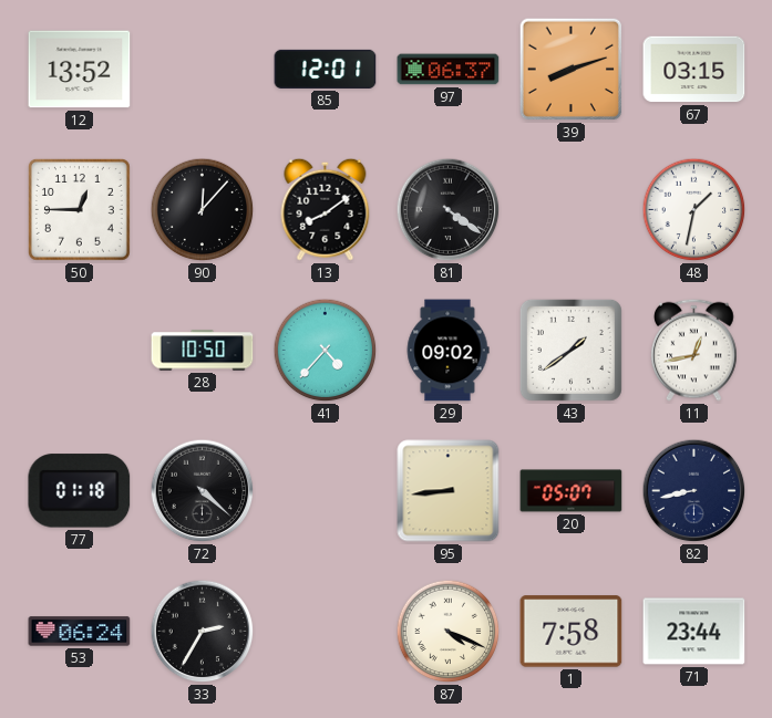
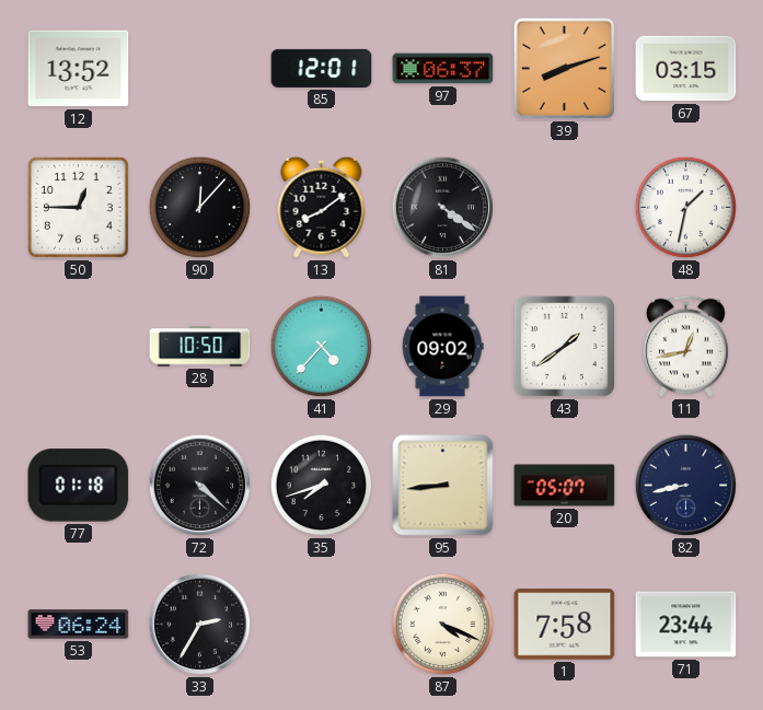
35: none -> 7:42
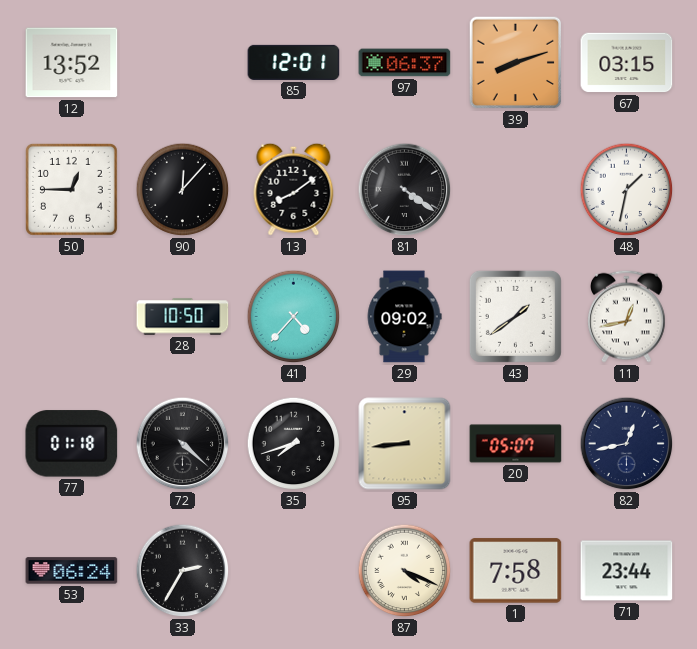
82: 8:43 -> 12:43
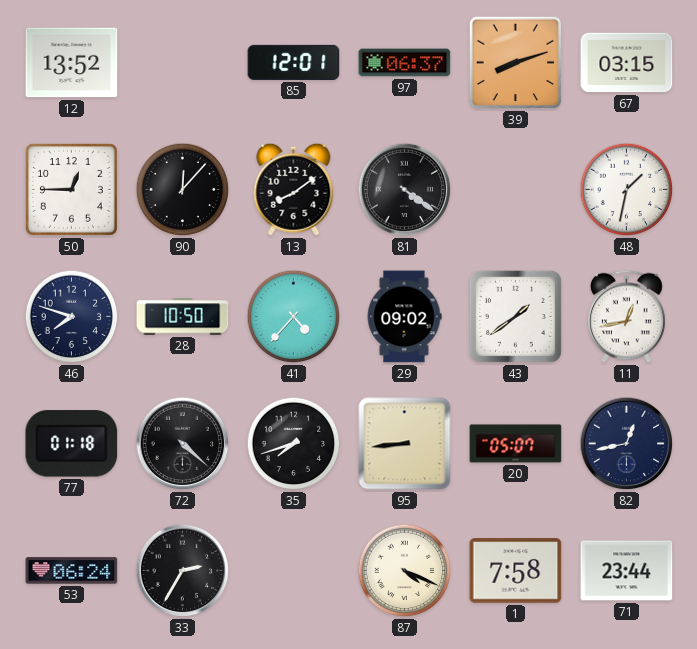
46: none -> 7:48
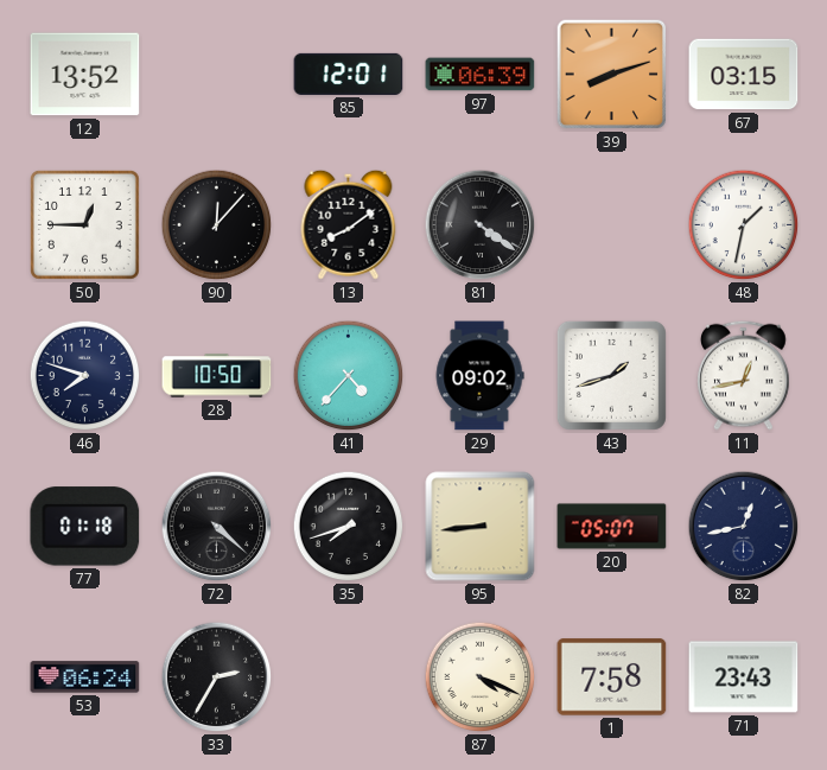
97: 06:37 -> 06:39
43: 1:39 -> 1:42
71: 23:44 -> 23:43
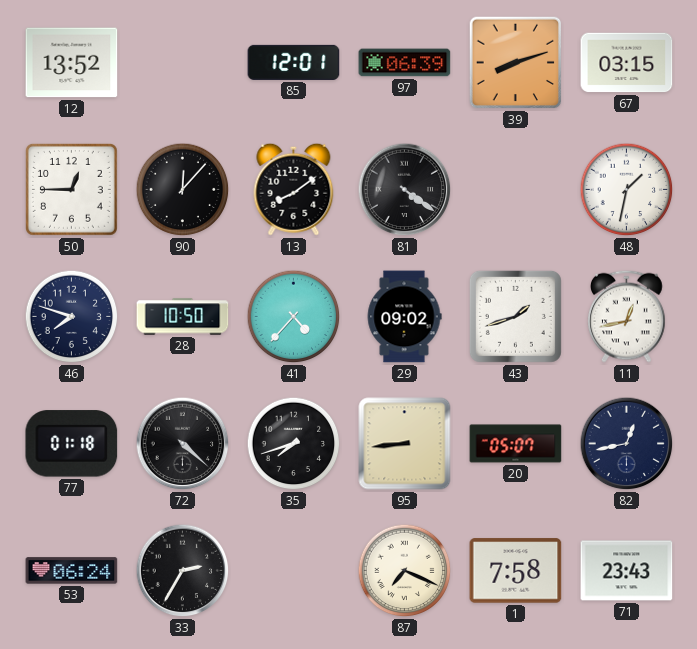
87: 4:19 -> 7:19
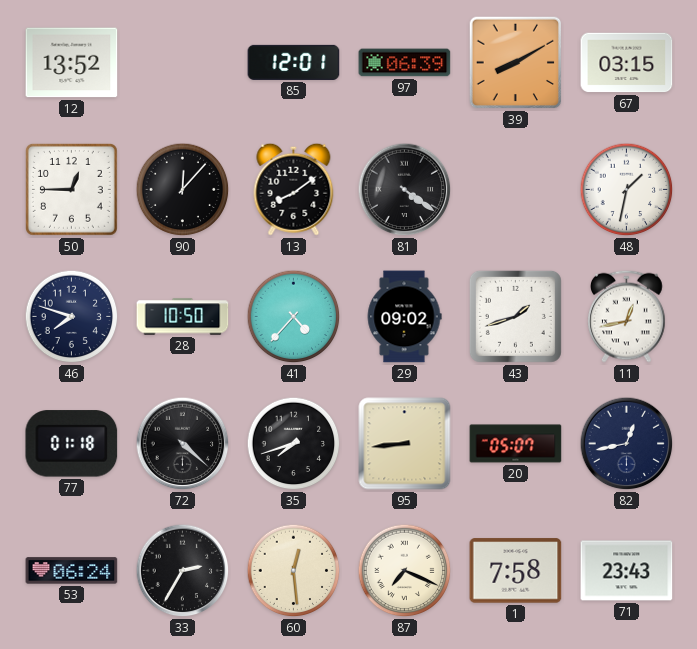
39: 8:12 -> 8:10
60: none -> 12:29
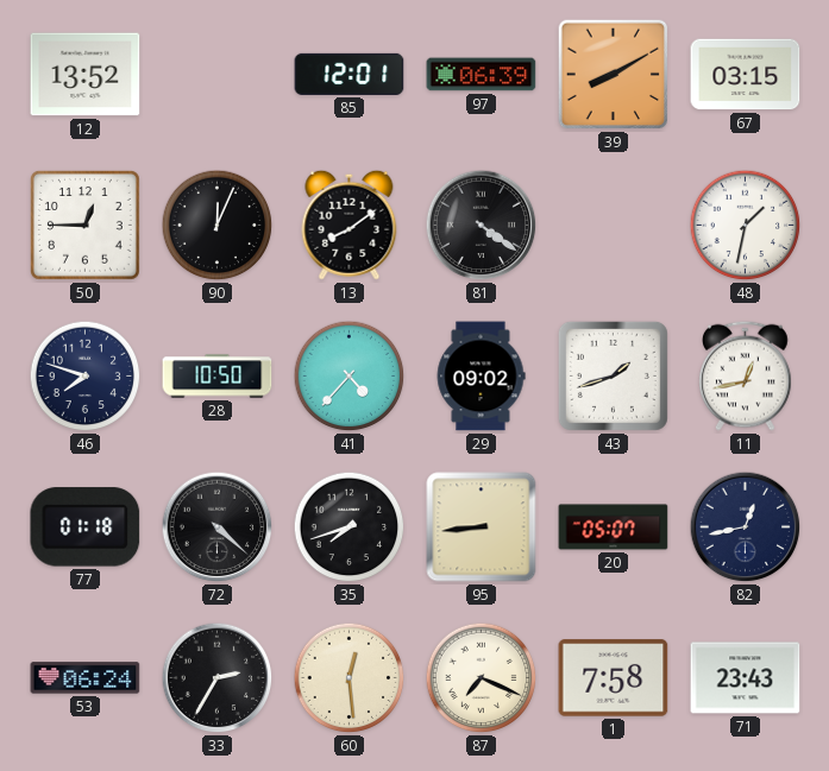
90: 12:07 -> 12:04
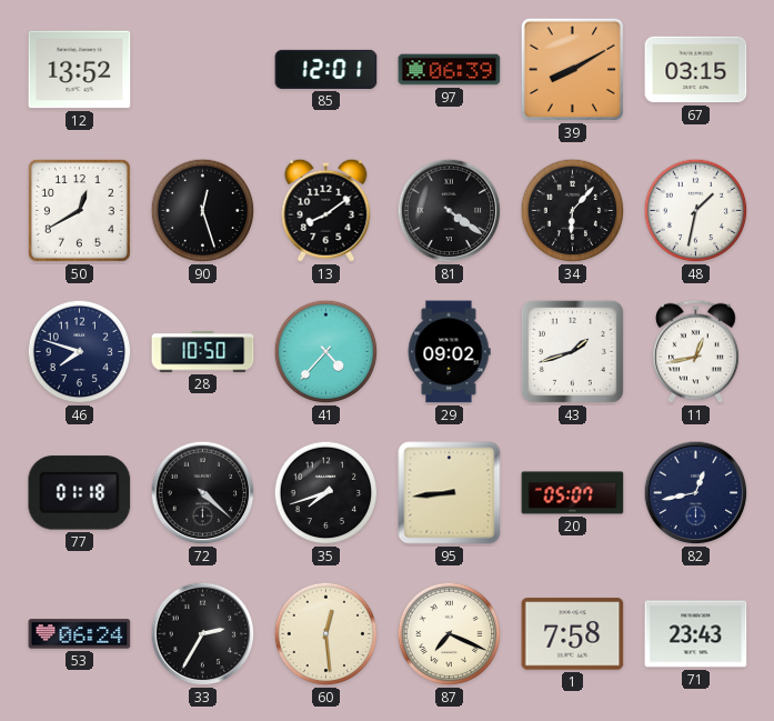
50: 12:45 -> 12:40
90: 12:04 -> 12:27
34: none -> 6:07
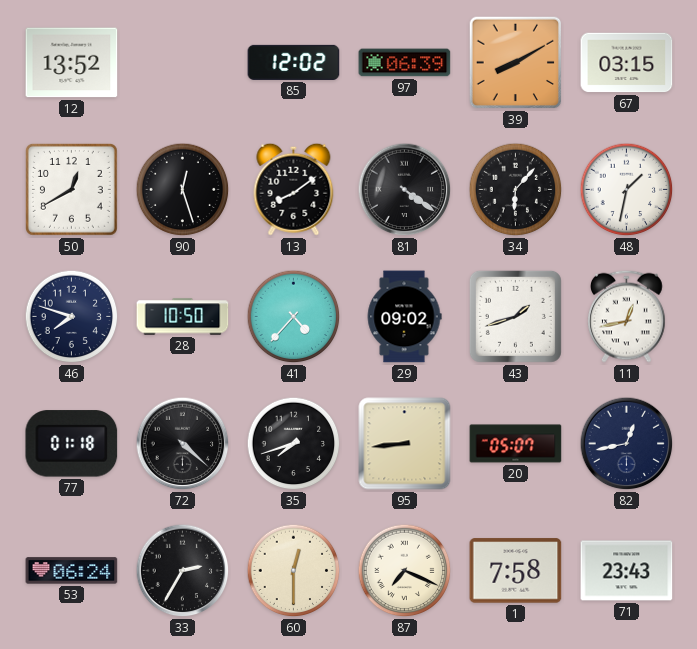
85: 12:01 -> 12:02
60: 12:29 -> 12:30
